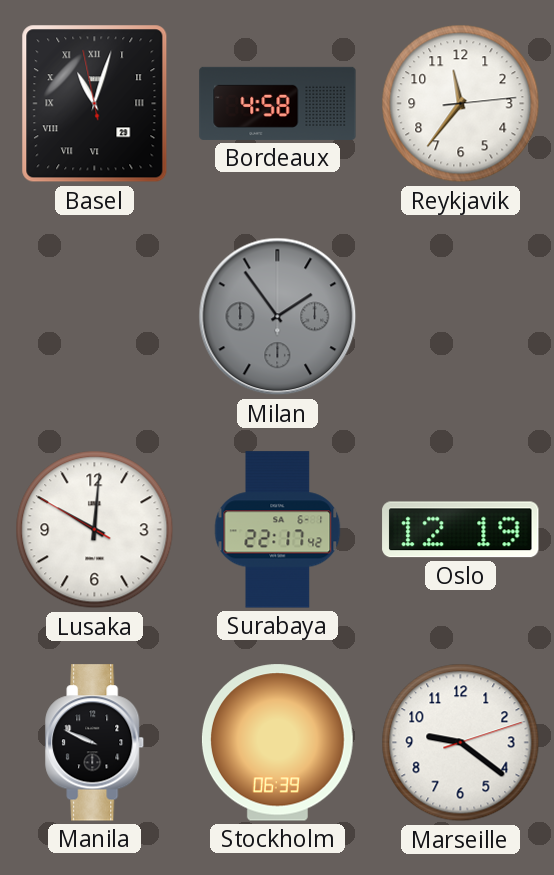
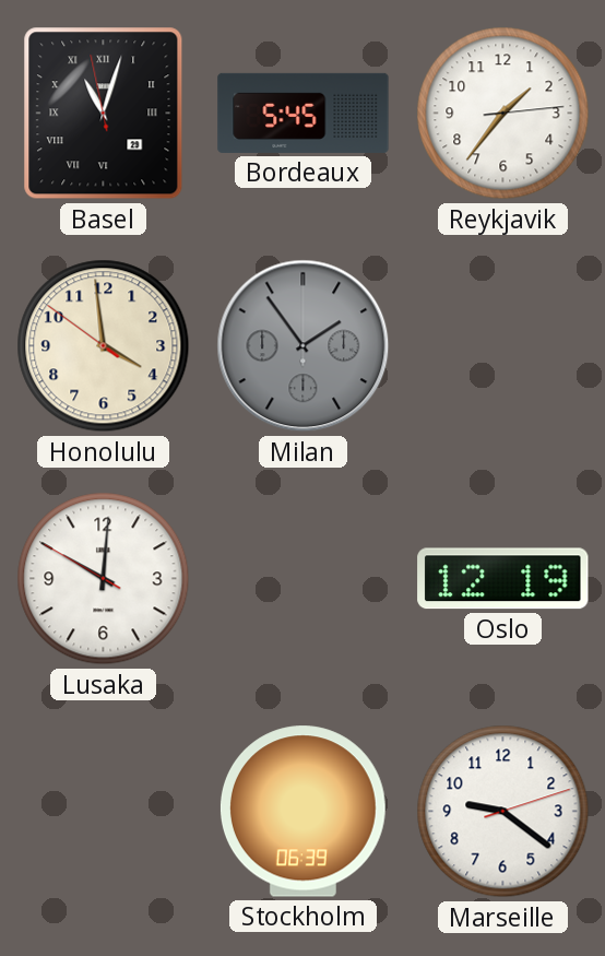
Bordeaux: 4:58 -> 5:45
Reykjavik: 11:36 -> 1:36
Honolulu: none -> 3:58
Surabaya: 22:17 -> none
Manila: 9:49 -> none
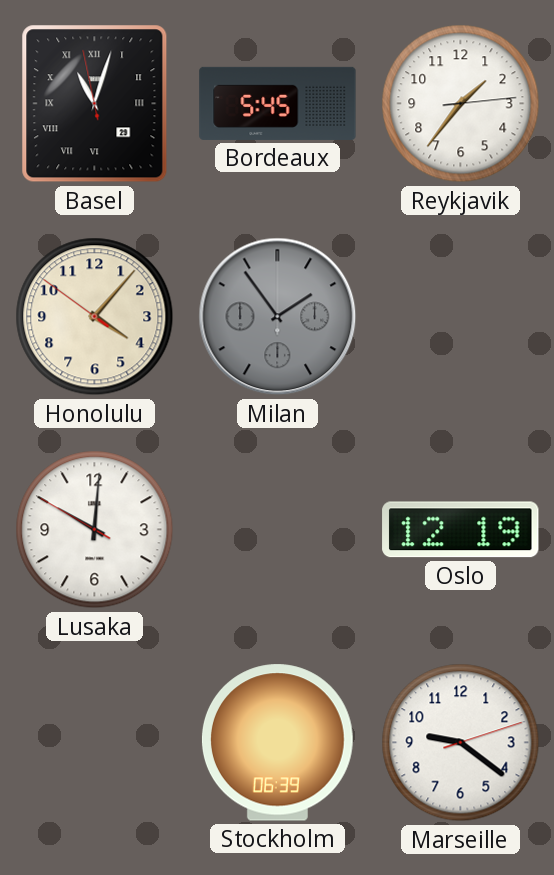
Honolulu: 3:58 -> 4:06
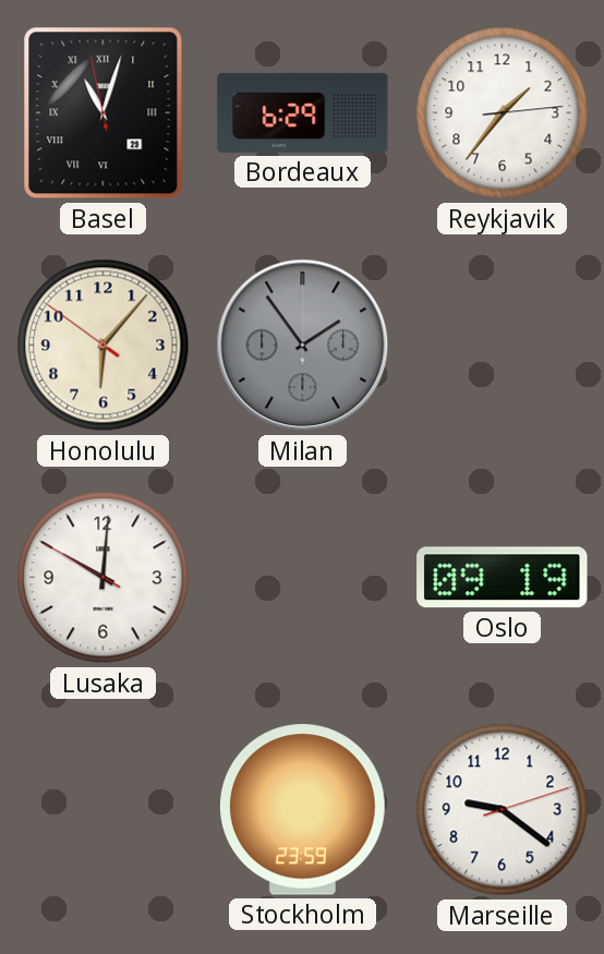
Bordeaux: 5:45 -> 6:29
Honolulu: 4:06 -> 6:06
Oslo: 12:19 -> 09:19
Stockholm: 06:39 -> 23:59
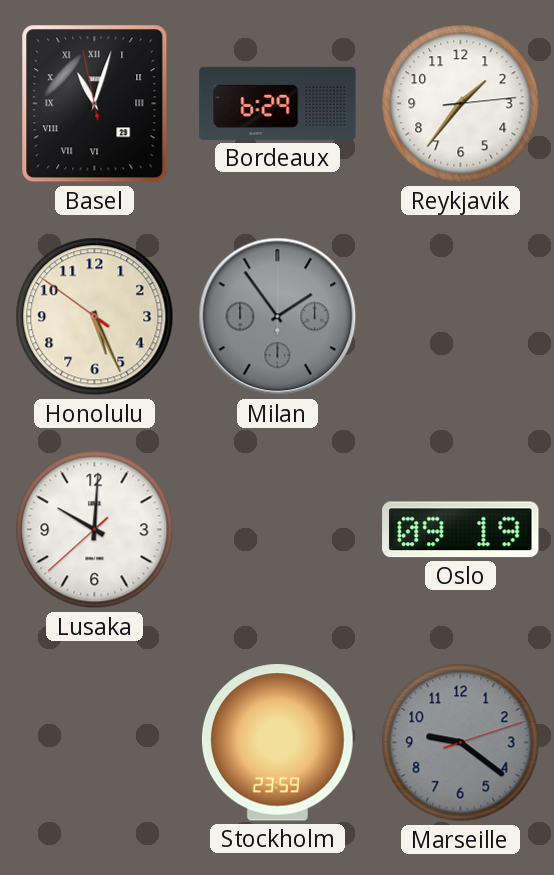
Honolulu: 6:06 -> 5:25
Lusaka: 10:00:50 -> 10:00:38
Marseille dial: white -> grey
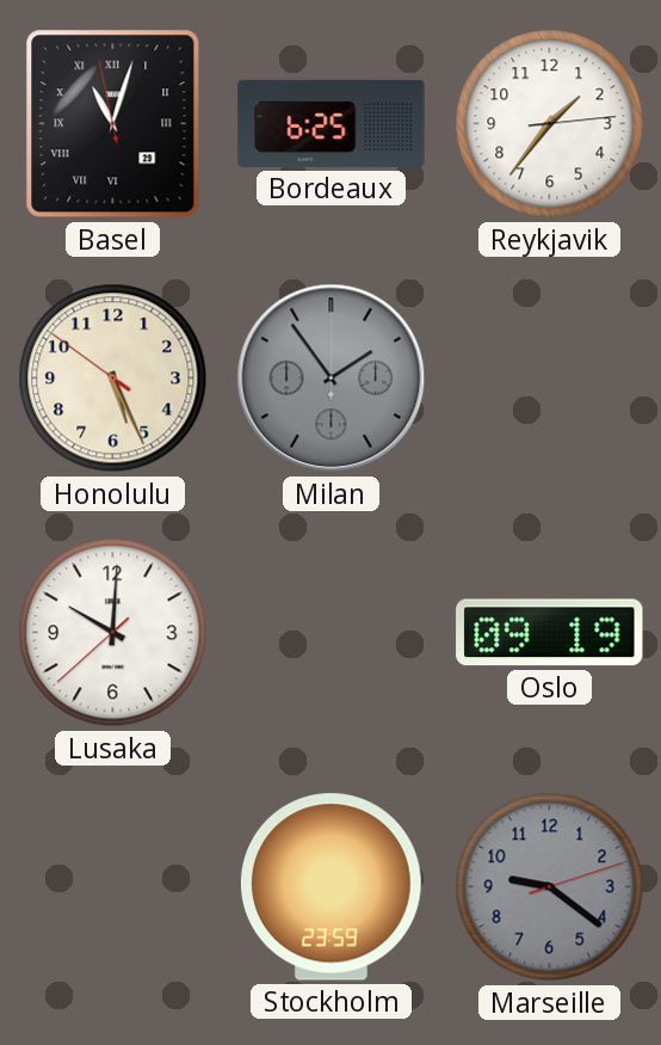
Bordeaux: 6:29 -> 6:25
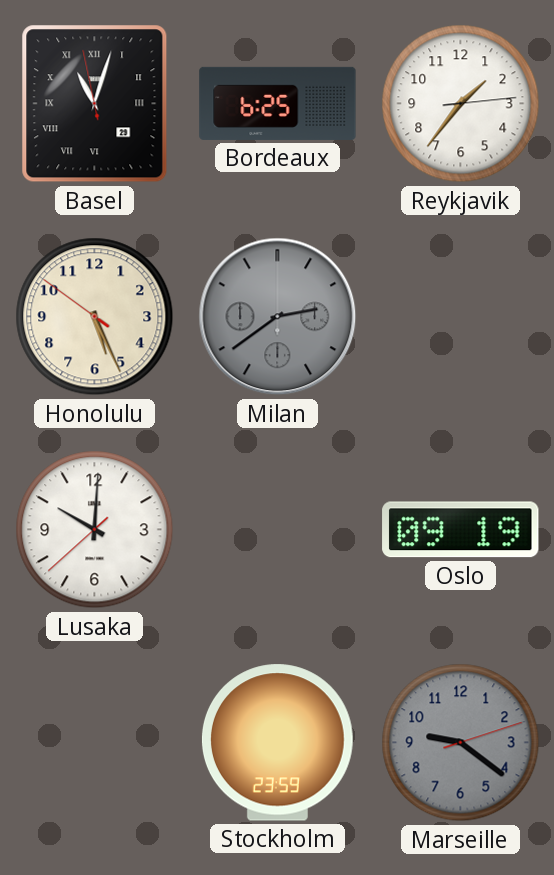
Milan: 1:54 -> 2:39
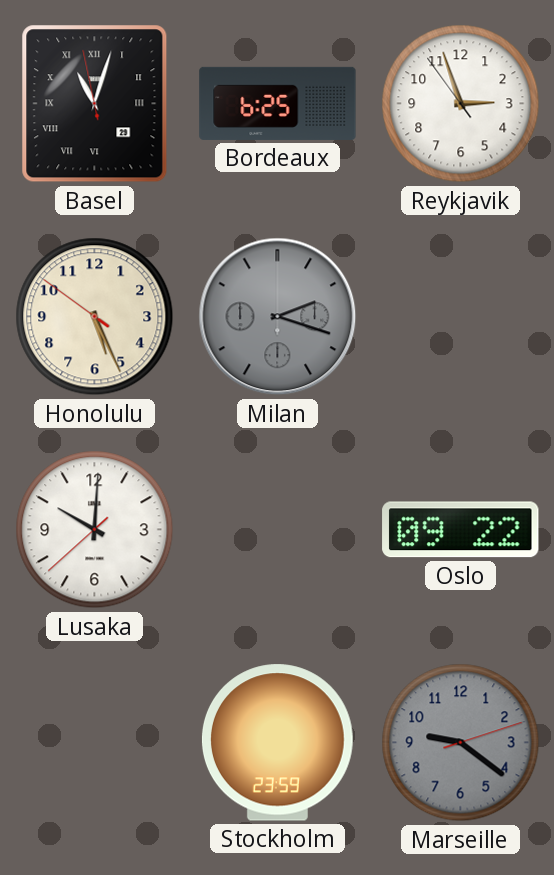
Reykjavik: 1:36 -> 2:56
Milan: 2:39 -> 2:18
Oslo: 09:19 -> 09:22
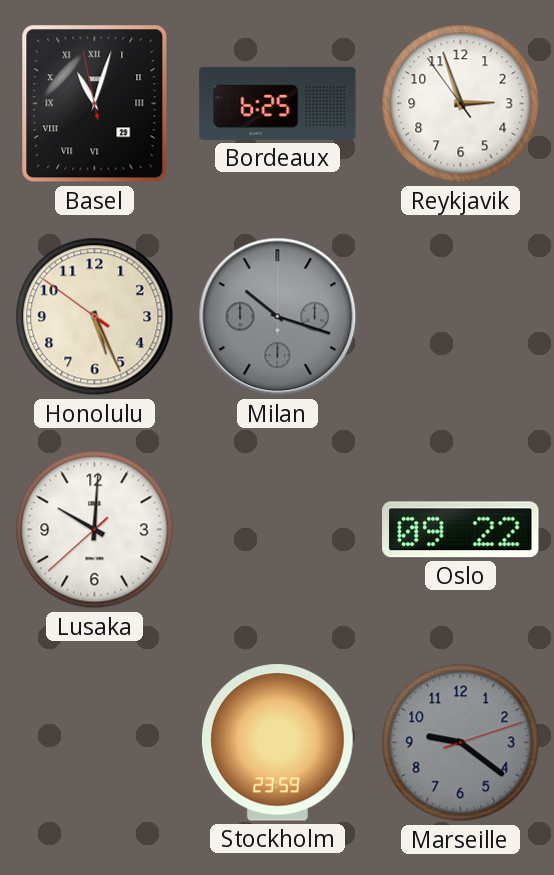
Milan: 2:18 -> 10:18
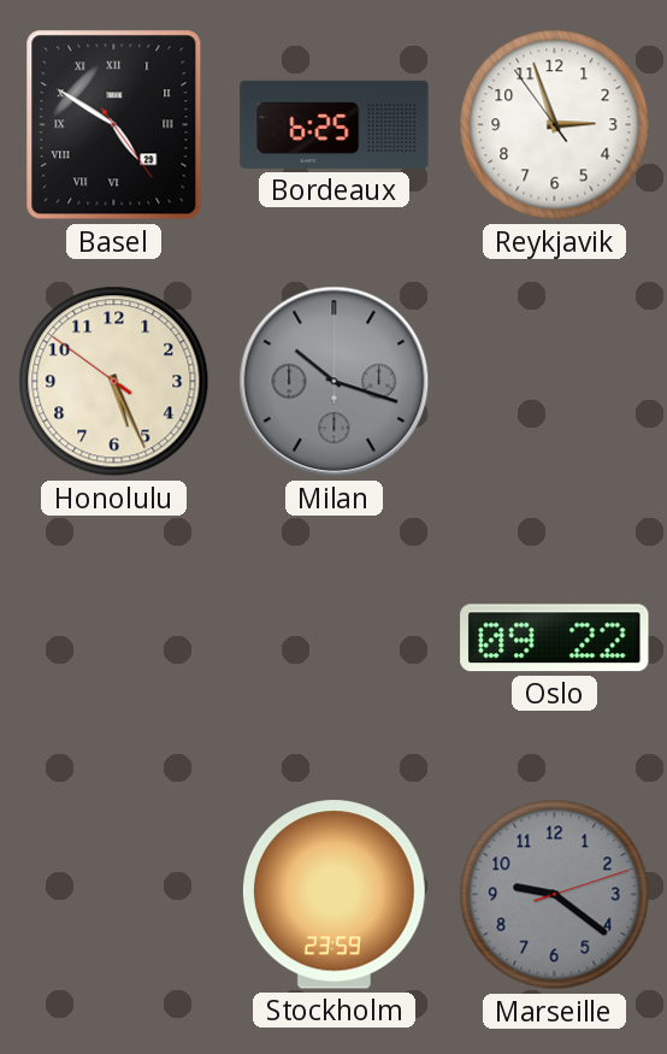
Basel: 11:02 -> 4:50
Lusaka: 10:00 -> none
